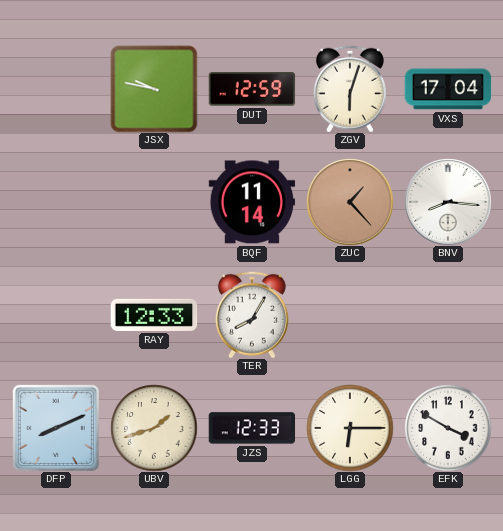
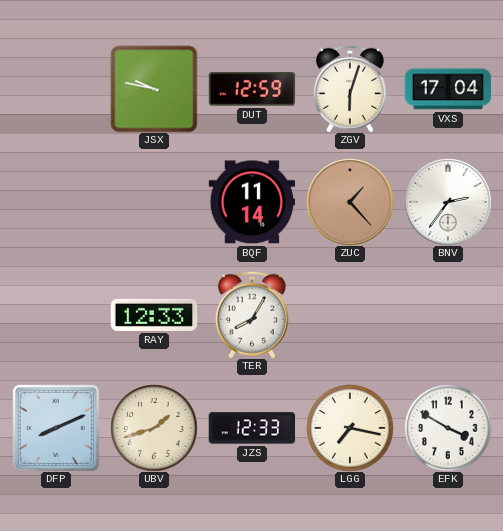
BNV: 8:16 -> 2:36
LGG: 6:15 -> 7:17
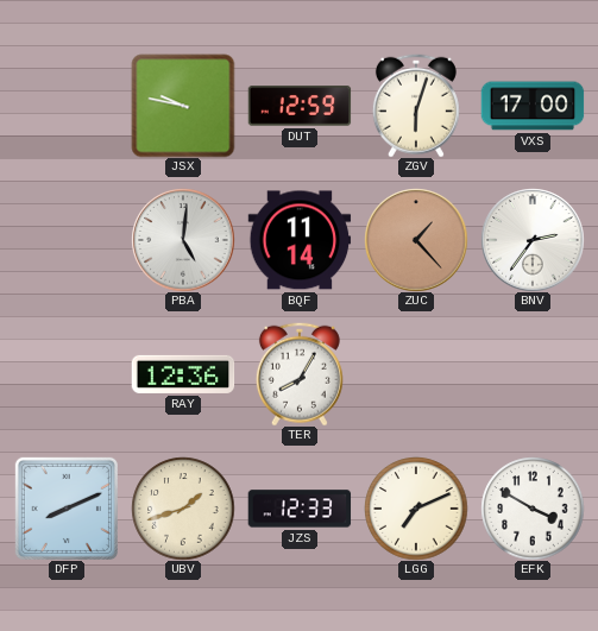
VXS: 17:04 -> 17:00
PBA: none -> 5:01
RAY: 12:33 -> 12:36
LGG: 7:17 -> 7:11
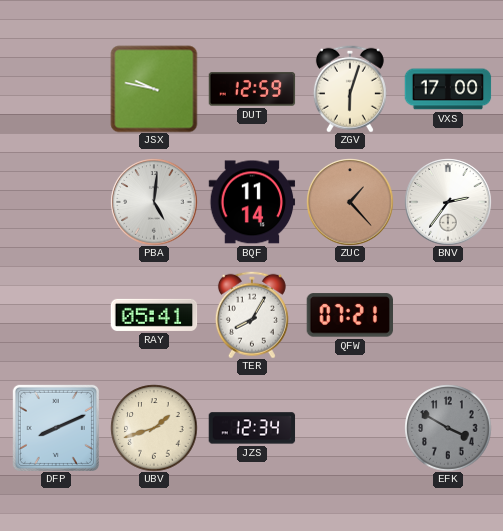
RAY: 12:36 -> 05:41
QFW: none -> 07:21
JZS: 12:33 -> 12:34
LGG: 7:11 -> none
EFK dial: white -> grey
